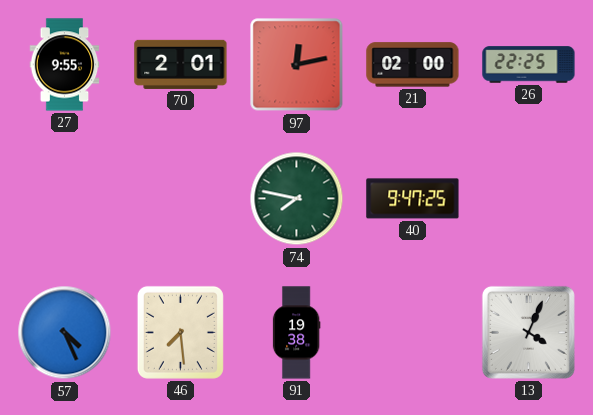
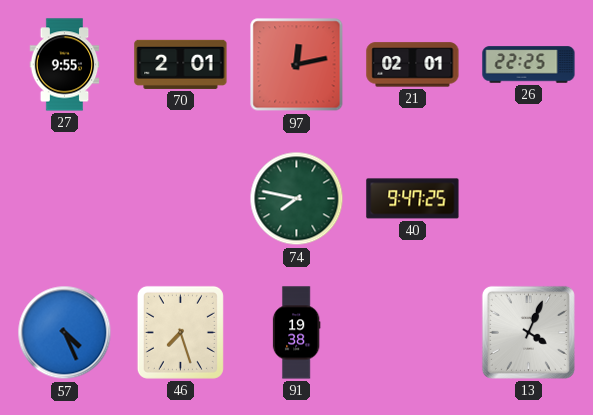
21: 02:00 -> 02:01
46: 7:29 -> 7:27
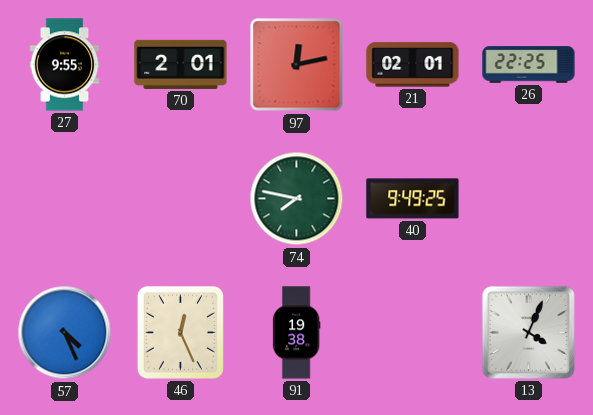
40: 9:47 -> 9:49
46: 7:27 -> 12:26
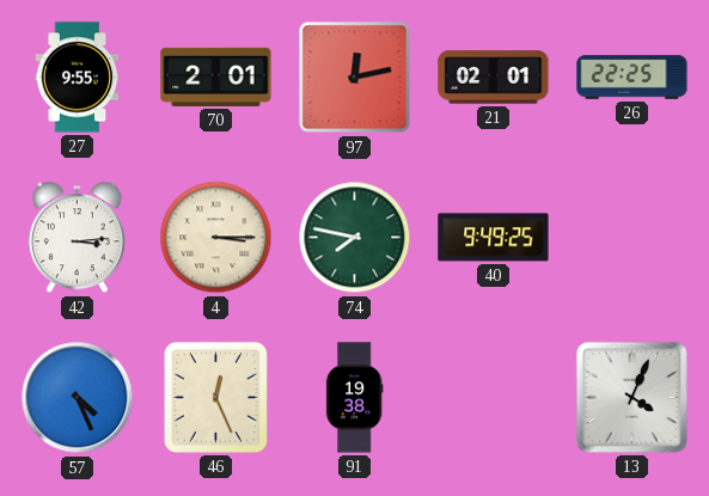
42: none -> 3:14
4: none -> 3:15
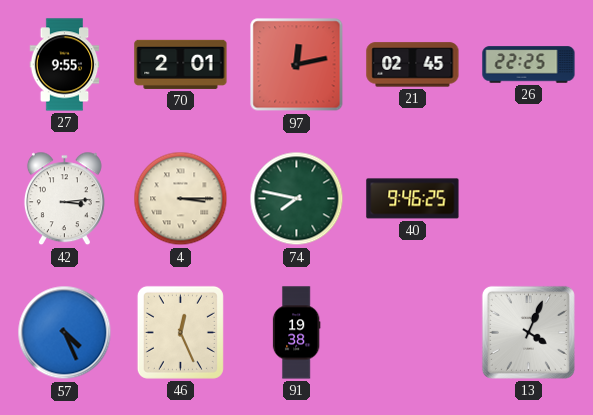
21: 02:01 -> 02:45
40: 9:49 -> 9:46
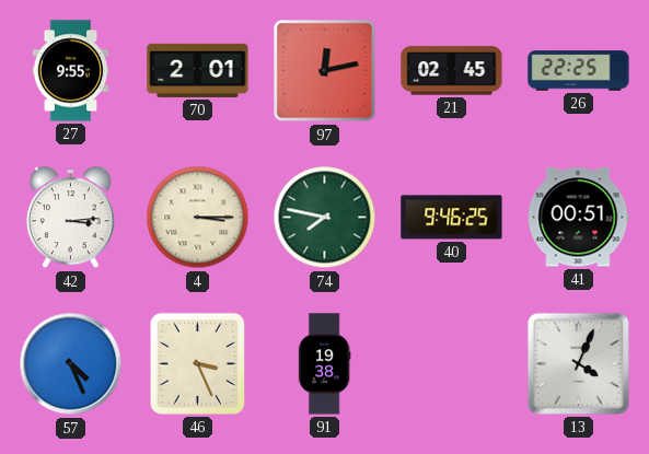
41: none -> 00:51
46: 12:26 -> 3:26
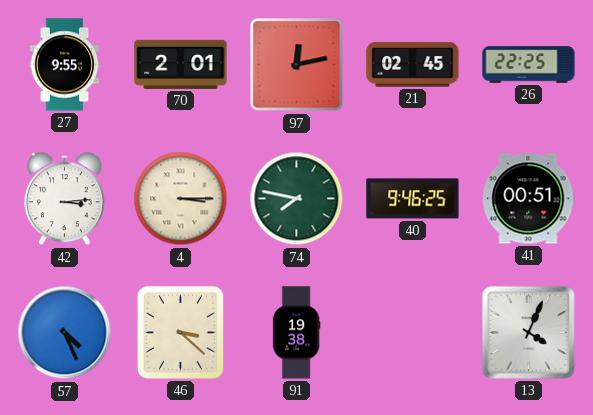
46: 3:26 -> 3:22
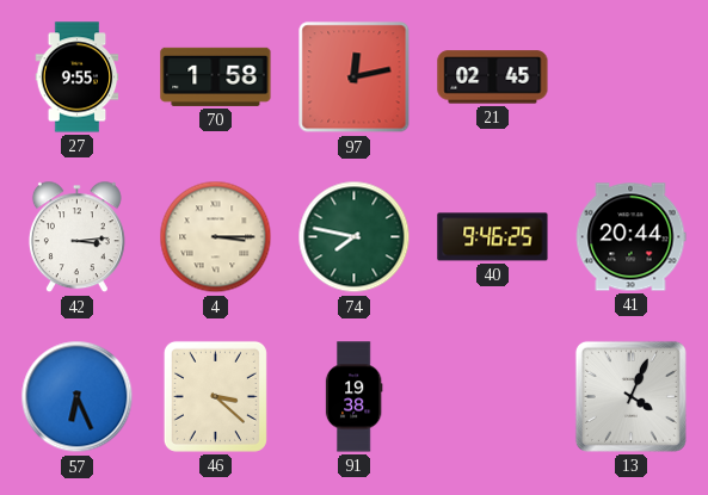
70: 2:01 -> 1:58
26: 22:25 -> none
41: 00:51 -> 20:44
57: 4:26 -> 6:26
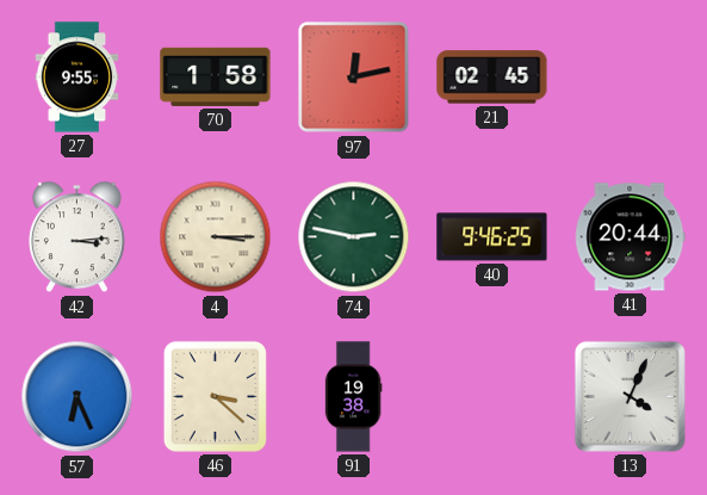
74: 7:47 -> 2:47
